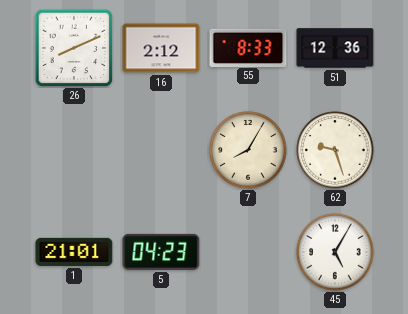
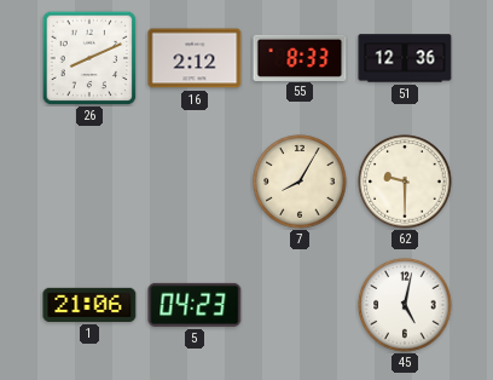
62: 9:27 -> 9:30
1: 21:01 -> 21:06
45: 5:05 -> 5:02
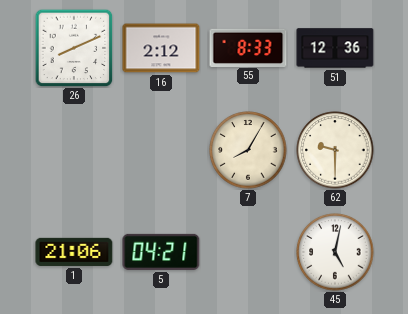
5: 04:23 -> 04:21
